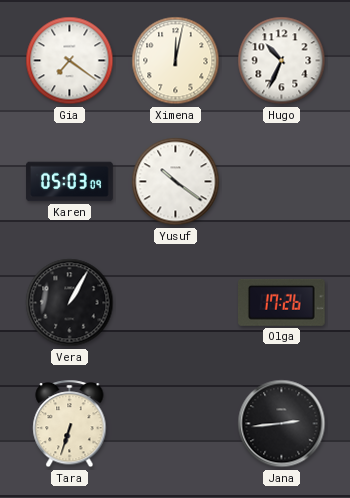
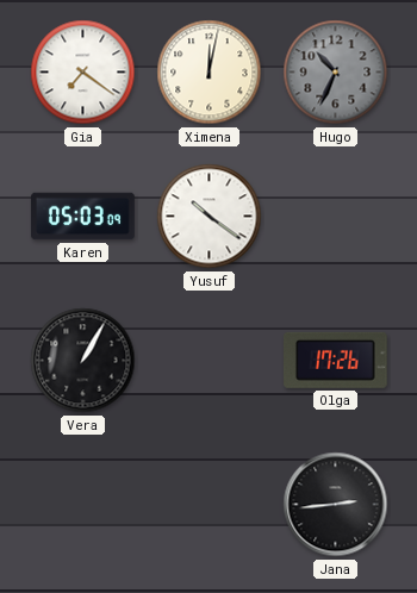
Hugo dial: white -> grey
Tara: 6:33 -> none
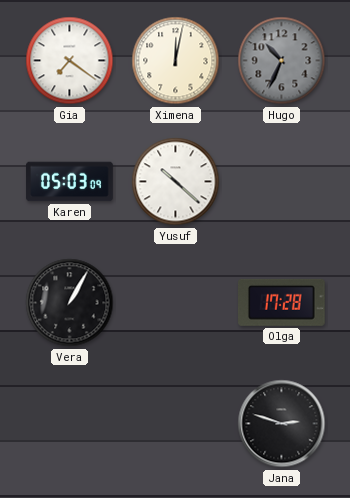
Yusuf: 10:21 -> 10:22
Olga: 17:26 -> 17:28
Jana: 2:44 -> 2:48
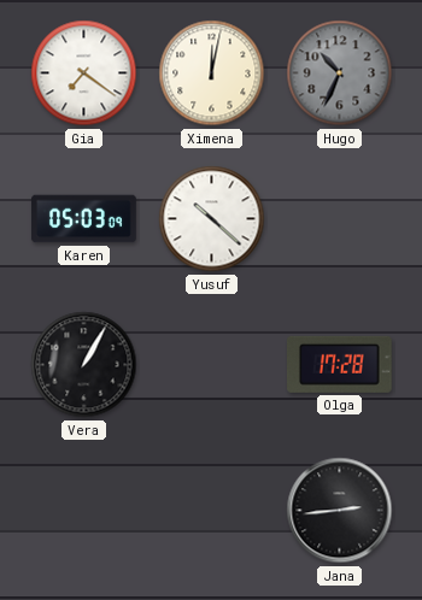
Jana: 2:48 -> 2:44
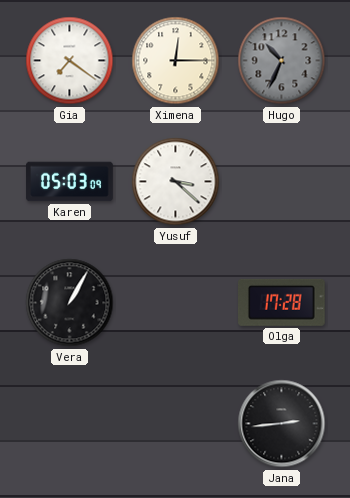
Ximena: 12:02 -> 12:15
Yusuf: 10:22 -> 3:22
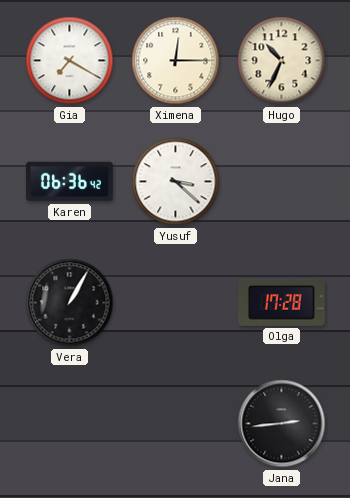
Gia: 7:21 -> 7:20
Hugo dial: grey -> cream
Karen: 05:03 -> 06:36
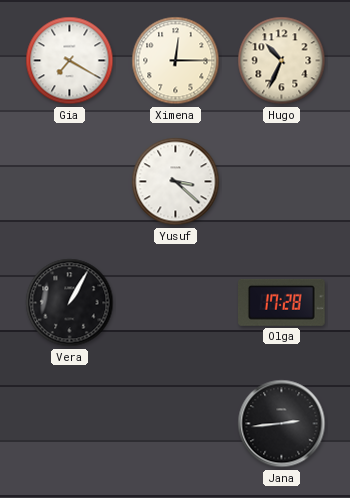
Karen: 06:36 -> none
